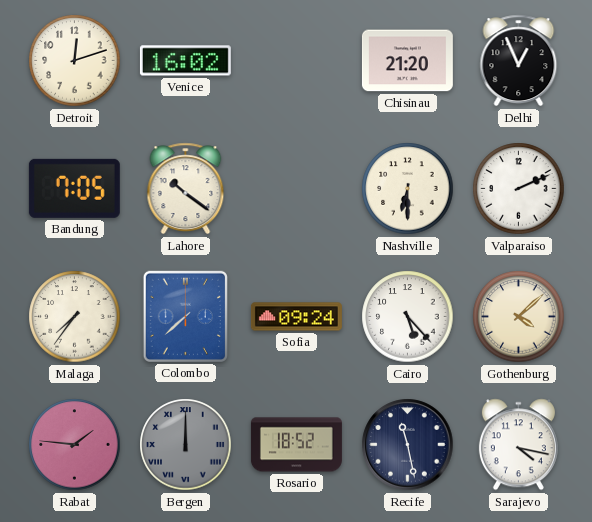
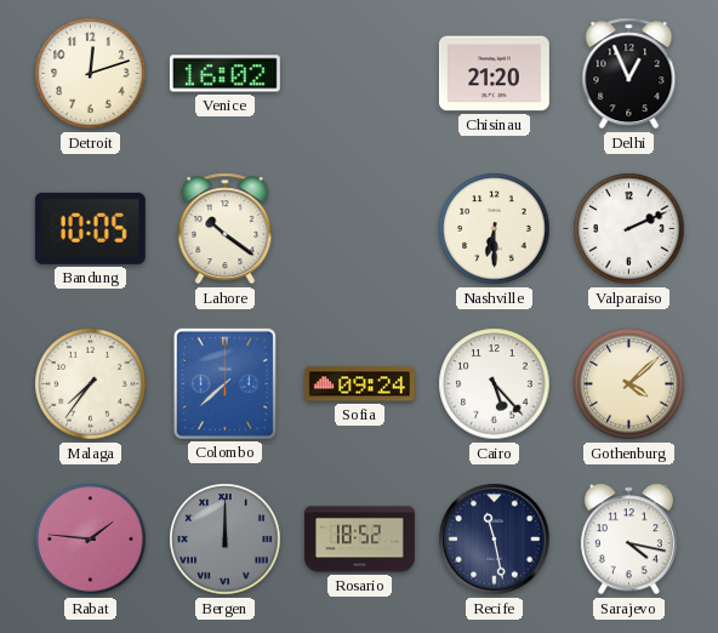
Bandung: 7:05 -> 10:05
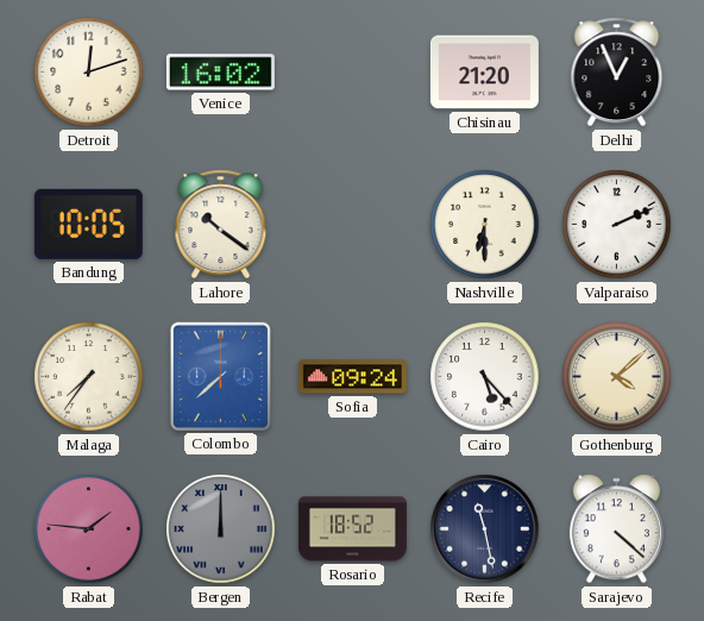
Sarajevo: 4:17 -> 4:22
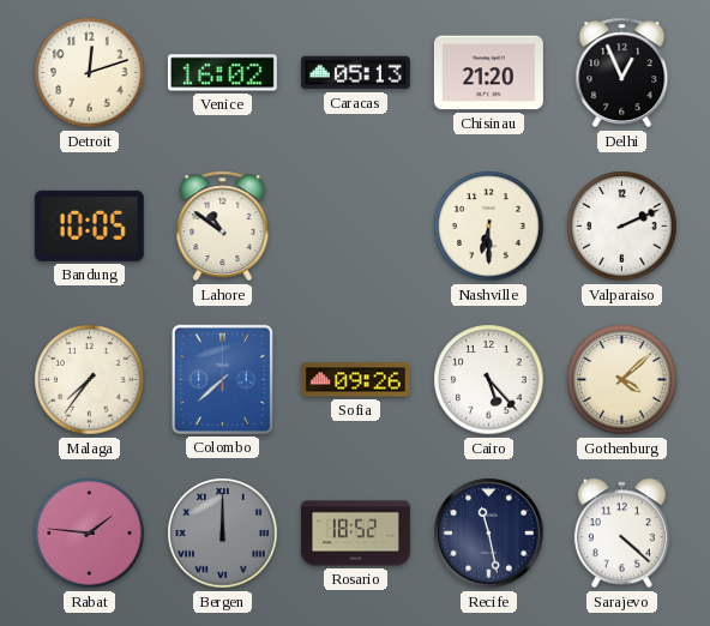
Caracas: none -> 05:13
Lahore: 10:21 -> 10:51
Sofia: 09:24 -> 09:26
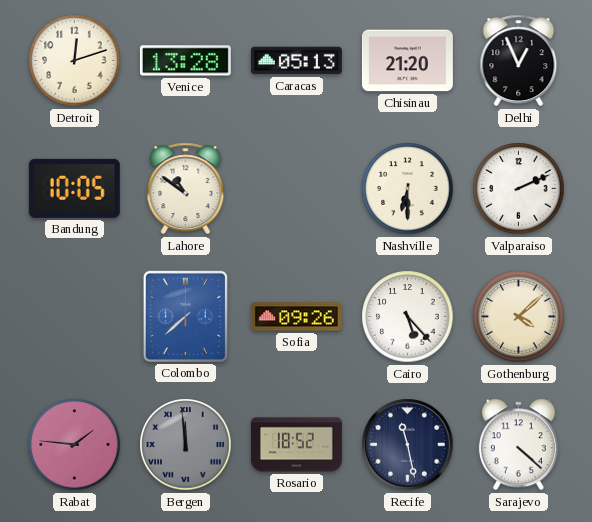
Venice: 16:02 -> 13:28
Malaga: 7:36 -> none
Bergen: 12:00 -> 11:59
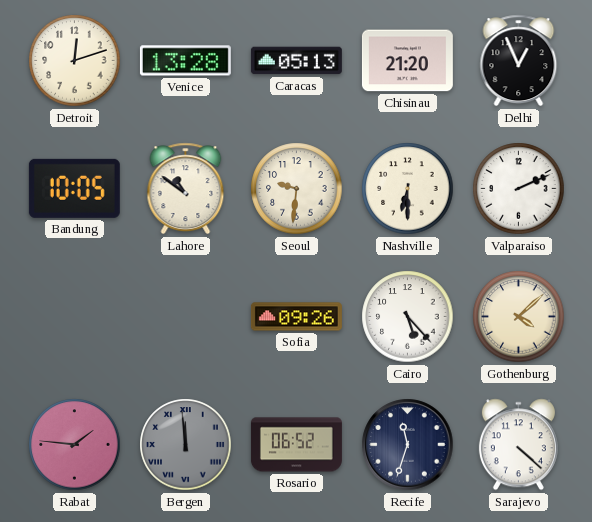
Seoul: none -> 9:31
Colombo: 7:38 -> none
Rosario: 18:52 -> 06:52
Recife: 11:28 -> 11:33
